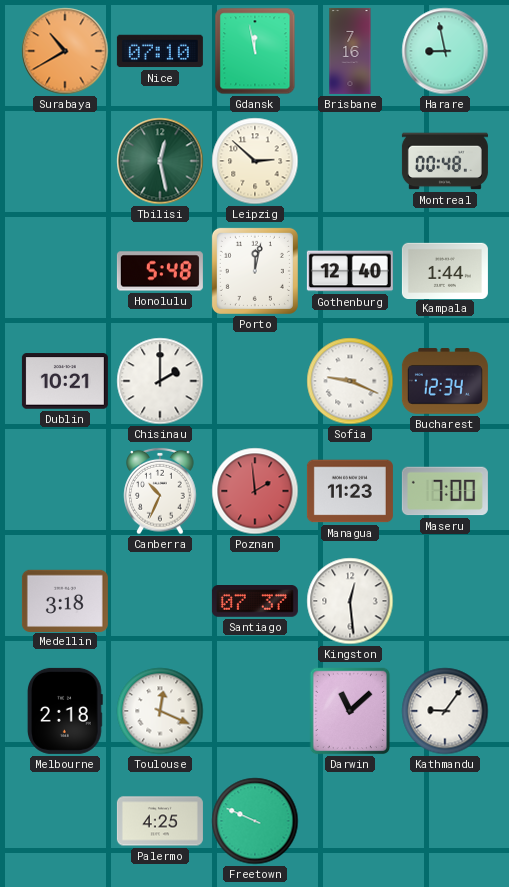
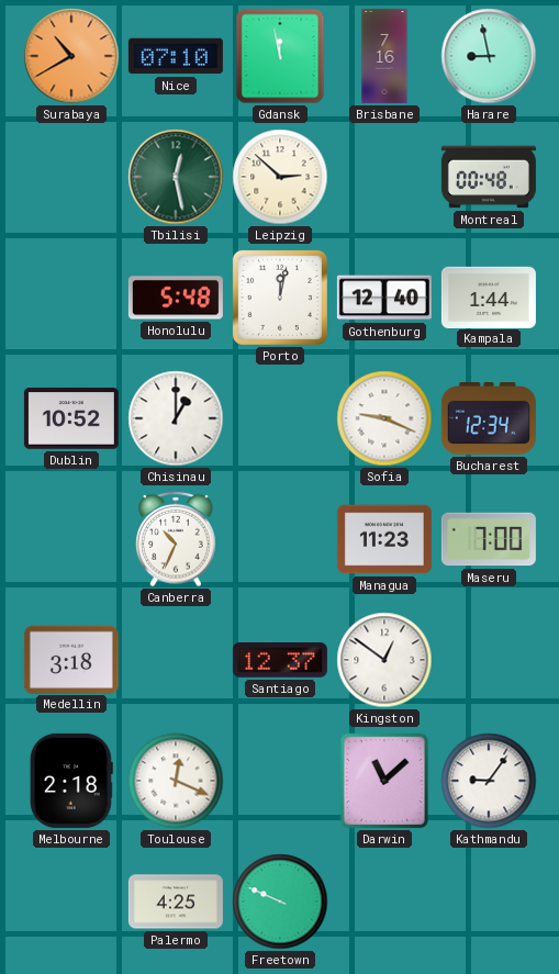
Dublin: 10:21 -> 10:52
Chisinau: 2:00 -> 1:00
Poznan: 1:59 -> none
Santiago: 07:37 -> 12:37
Kingston: 12:29 -> 12:51
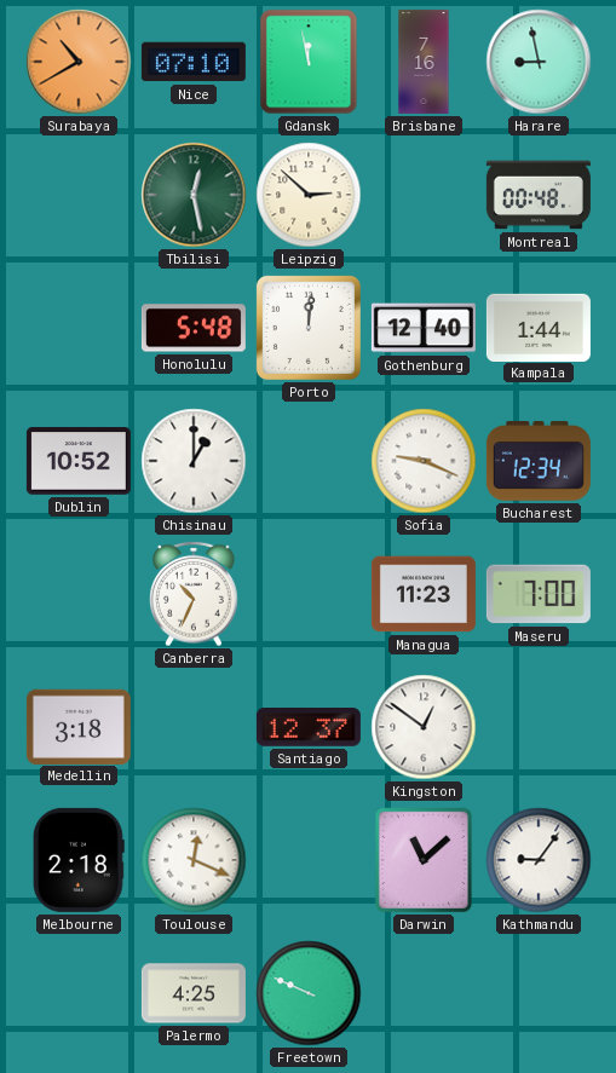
Porto: 12:02 -> 12:01
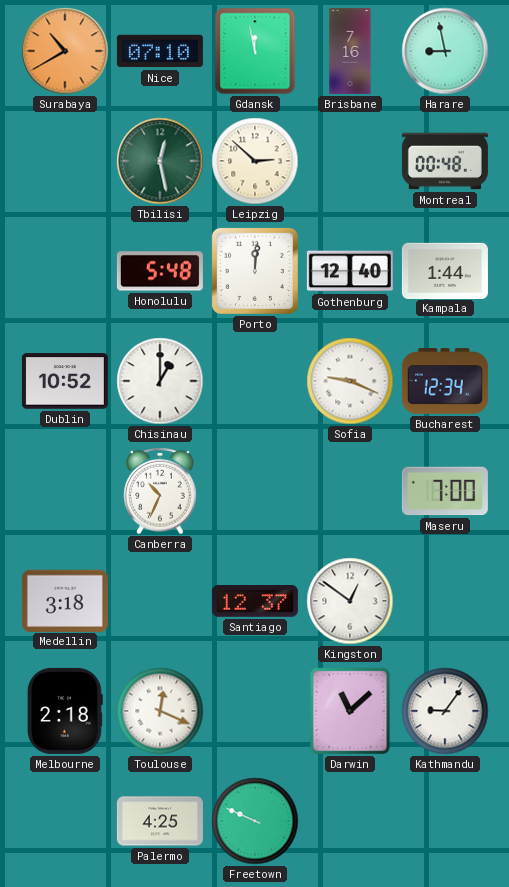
Managua: 11:23 -> none
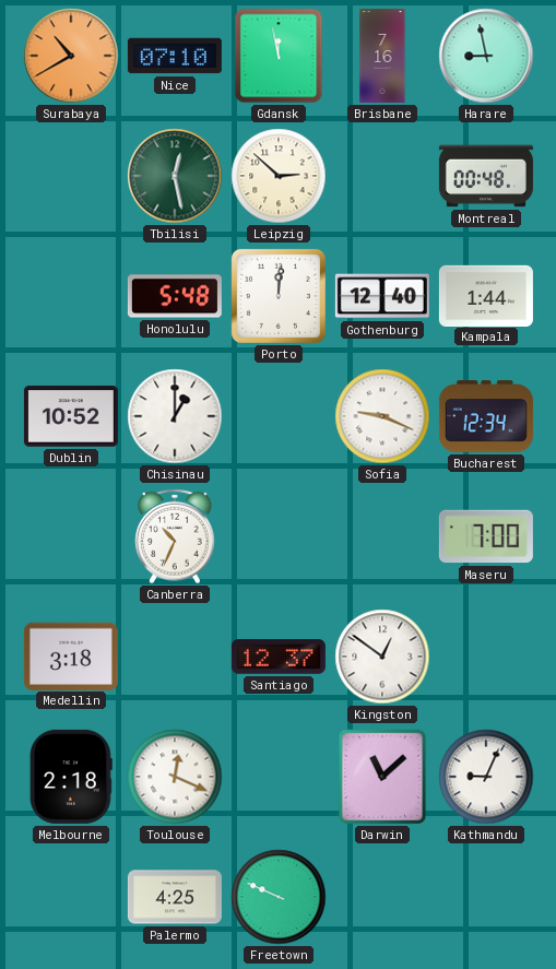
Kathmandu: 9:06 -> 9:04
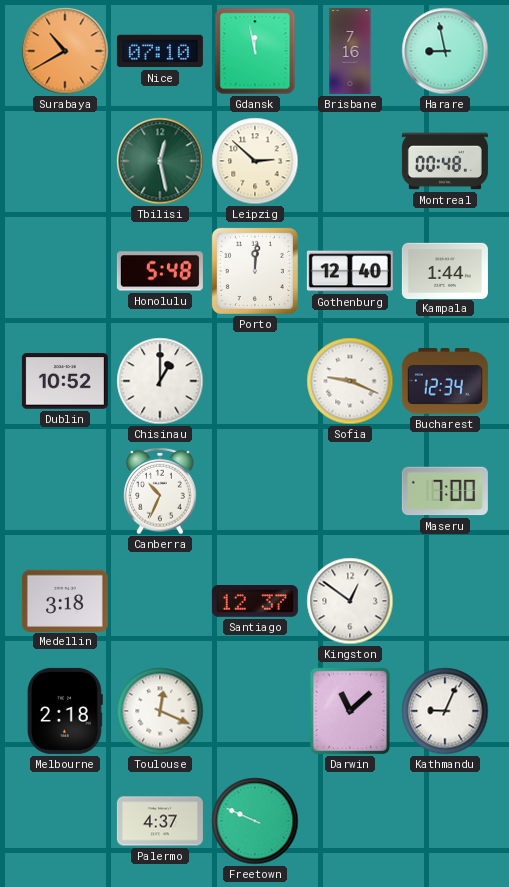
Palermo: 4:25 -> 4:37
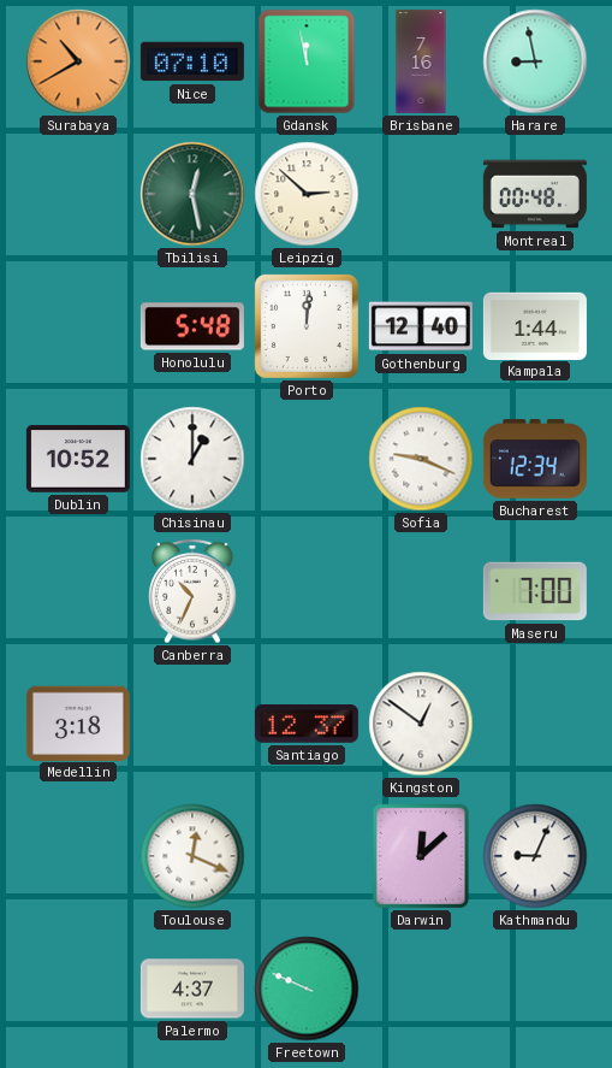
Melbourne: 2:18 -> none
Darwin: 11:08 -> 12:08
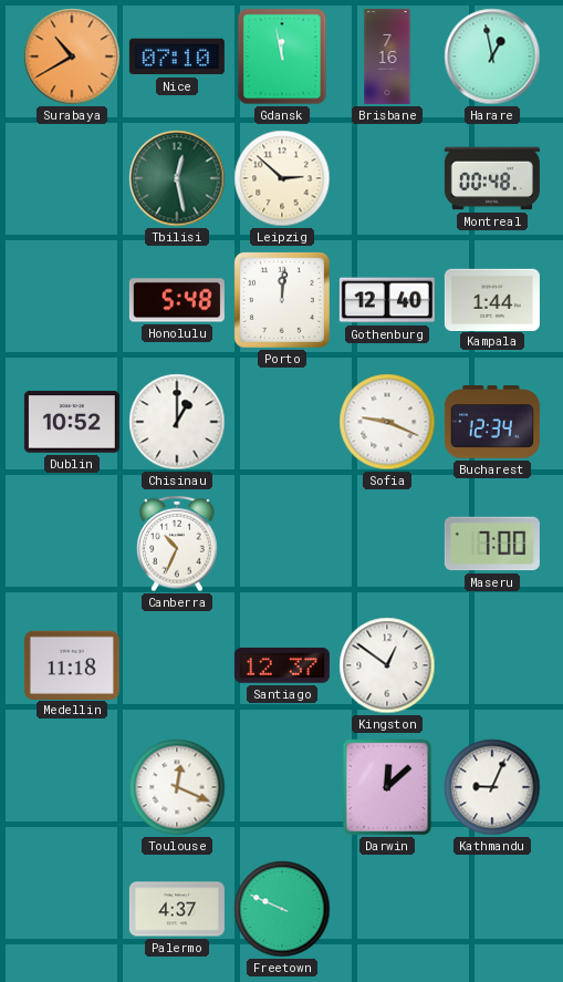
Harare: 8:58 -> 12:58
Medellin: 3:18 -> 11:18
